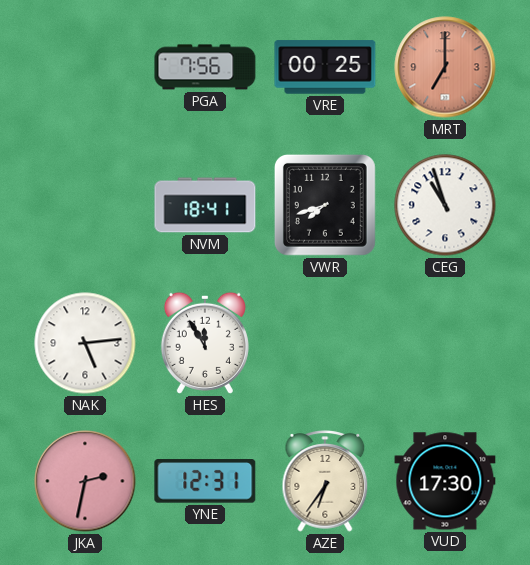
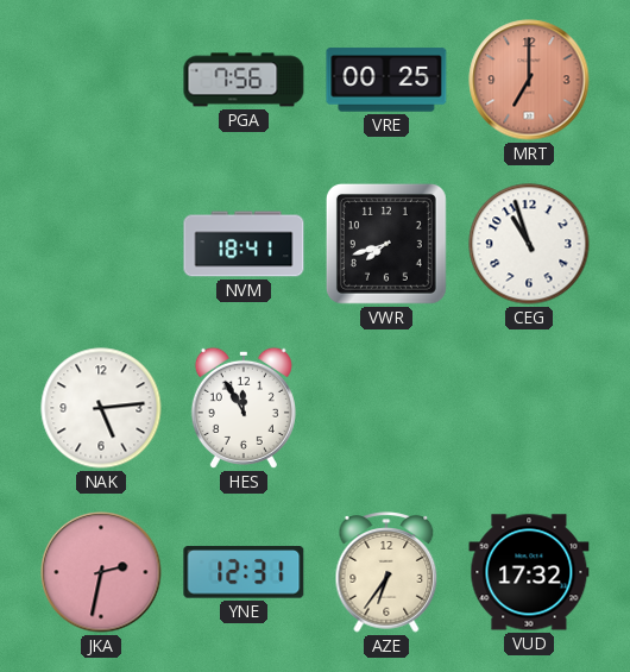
VUD: 17:30 -> 17:32
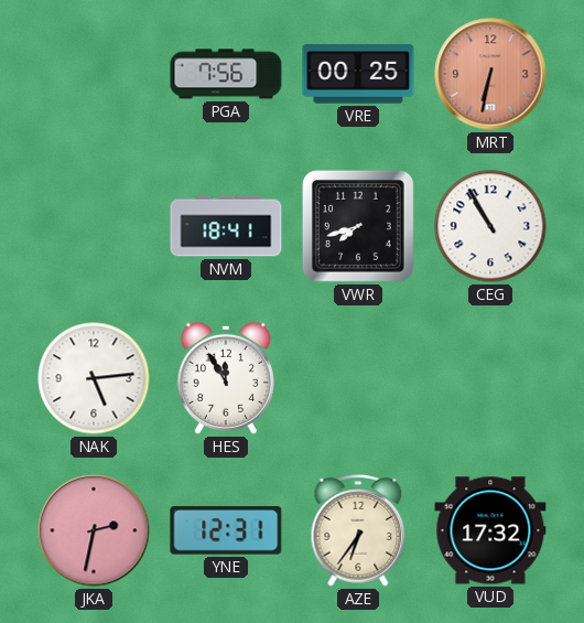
MRT: 7:00 -> 6:32
CEG: 10:57 -> 10:55
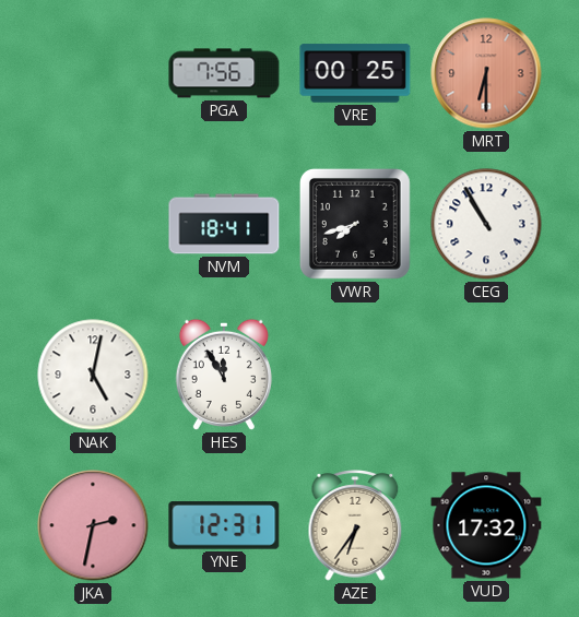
MRT: 6:32 -> 6:30
NAK: 5:14 -> 5:02
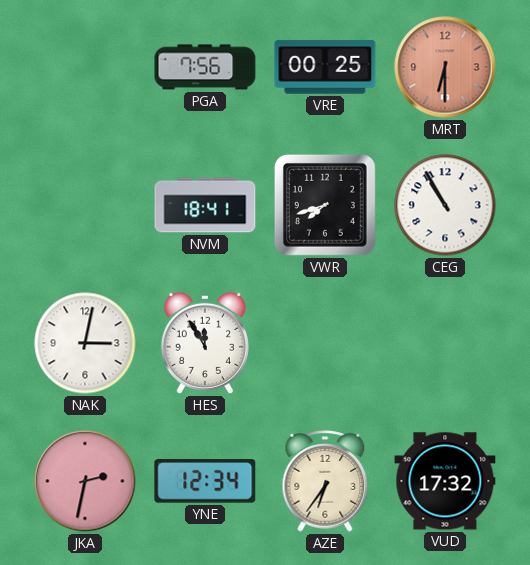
NAK: 5:02 -> 3:02
YNE: 12:31 -> 12:34
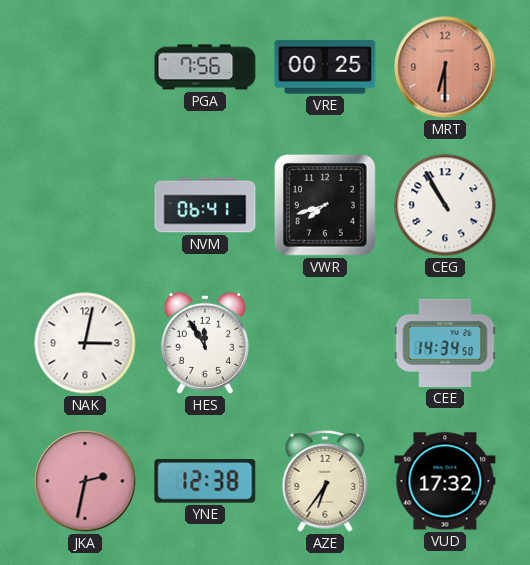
NVM: 18:41 -> 06:41
CEE: none -> 14:34
YNE: 12:34 -> 12:38
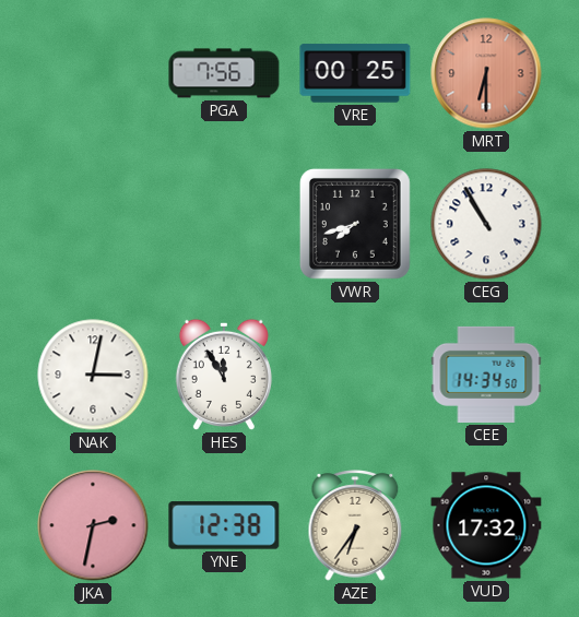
NVM: 06:41 -> none
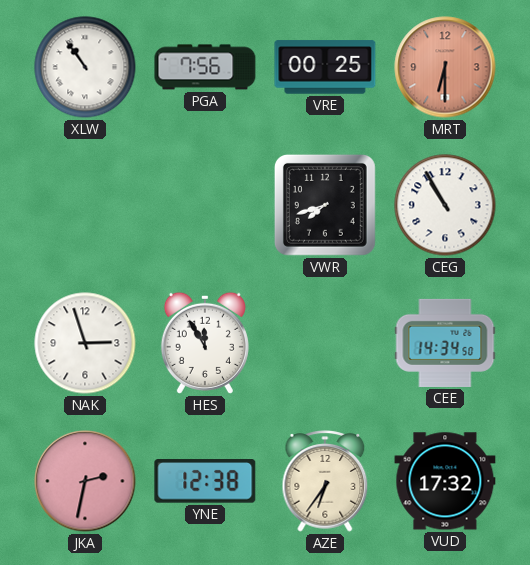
XLW: none -> 10:54
NAK: 3:02 -> 2:57
